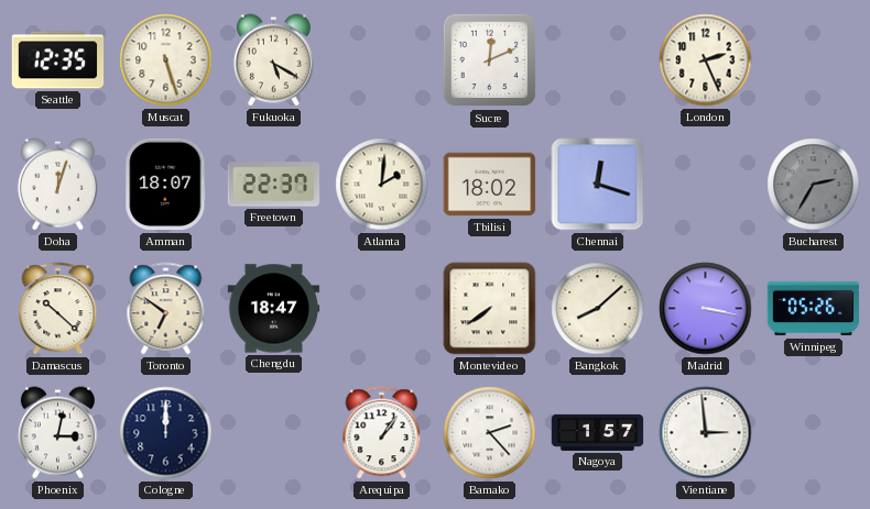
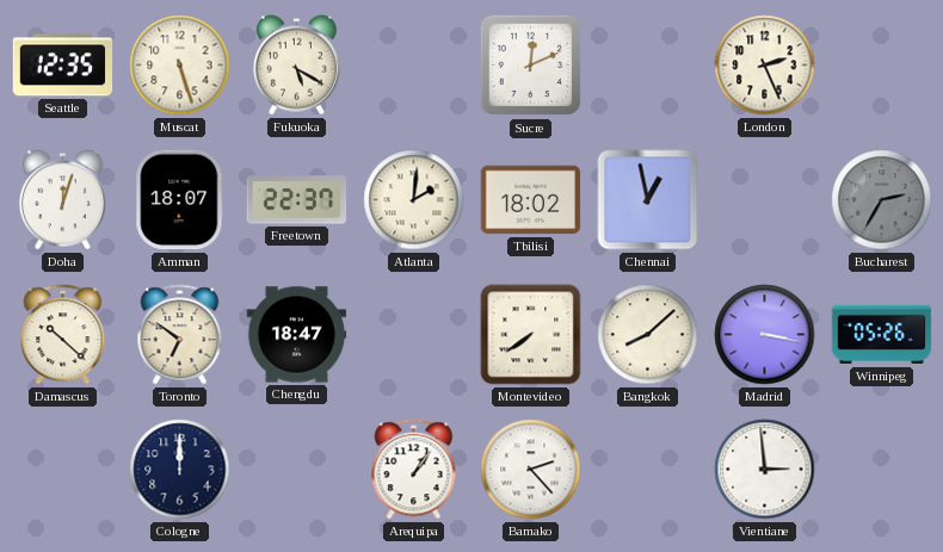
Chennai: 12:18 -> 12:58
Phoenix: 3:02 -> none
Nagoya: 1:57 -> none
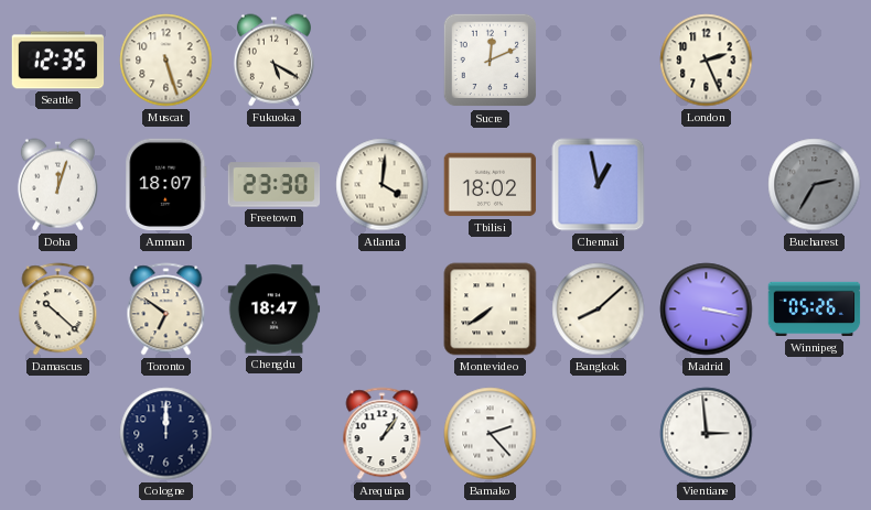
Freetown: 22:37 -> 23:30
Atlanta: 2:01 -> 4:01
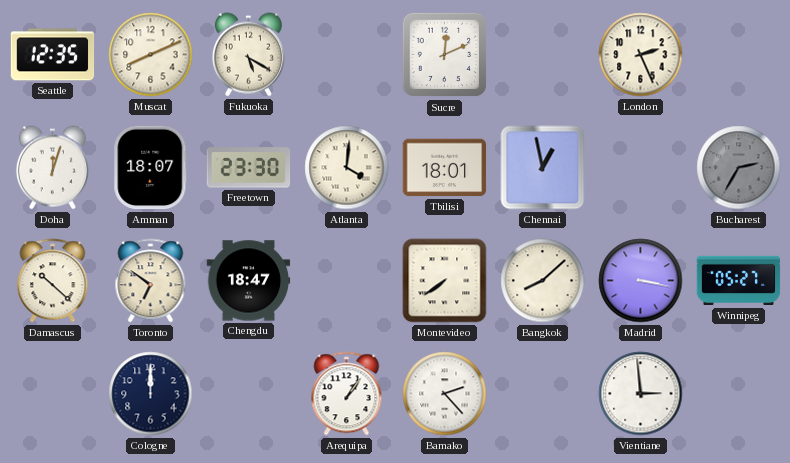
Muscat: 5:27 -> 8:11
Tbilisi: 18:02 -> 18:01
Winnipeg: 05:26 -> 05:27
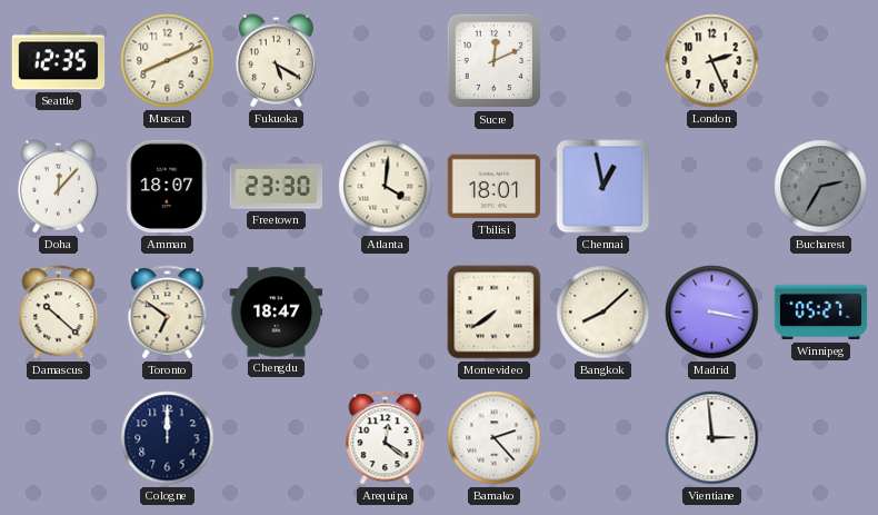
Doha: 12:03 -> 12:07
Arequipa: 1:06 -> 12:21
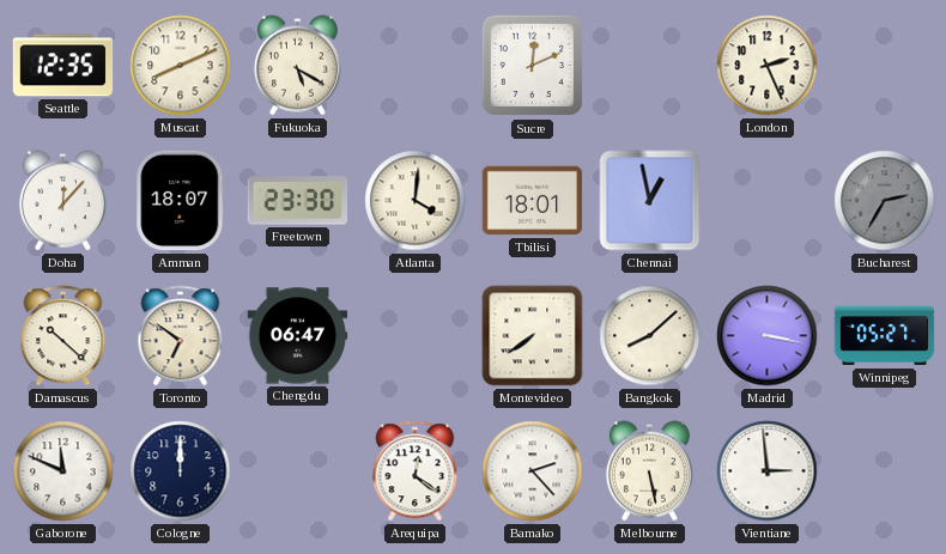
Chengdu: 18:47 -> 06:47
Gaborone: none -> 11:49
Melbourne: none -> 5:28
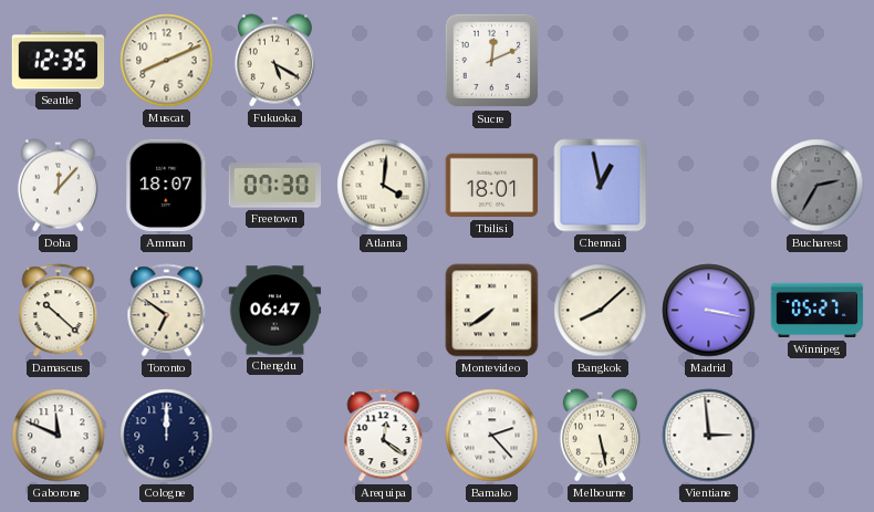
London: 2:26 -> none
Freetown: 23:30 -> 07:30
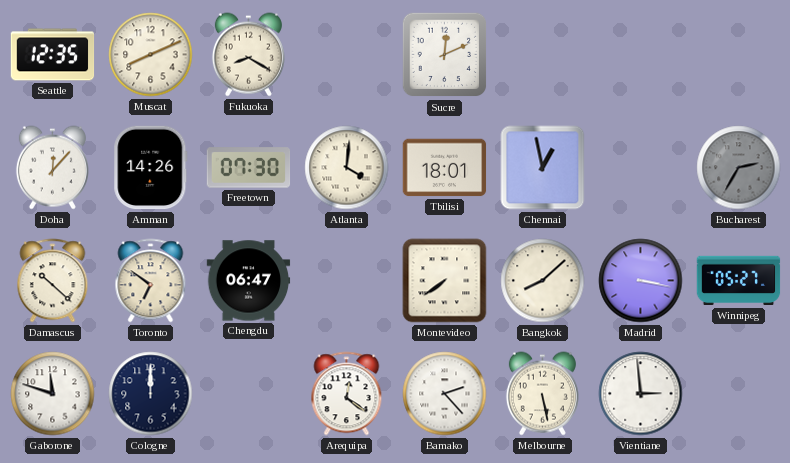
Fukuoka: 5:20 -> 8:20
Amman: 18:07 -> 14:26
Gaborone: 11:49 -> 11:48
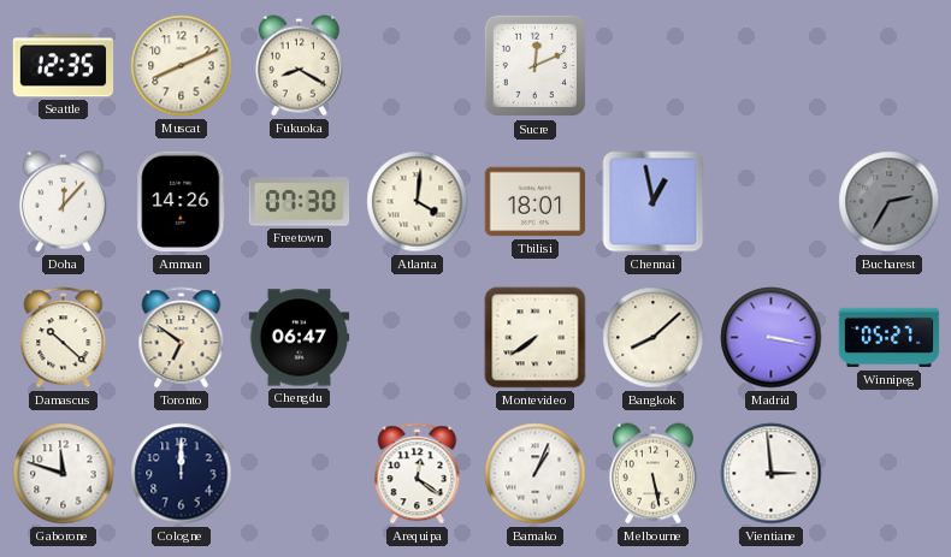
Bamako: 2:23 -> 1:04
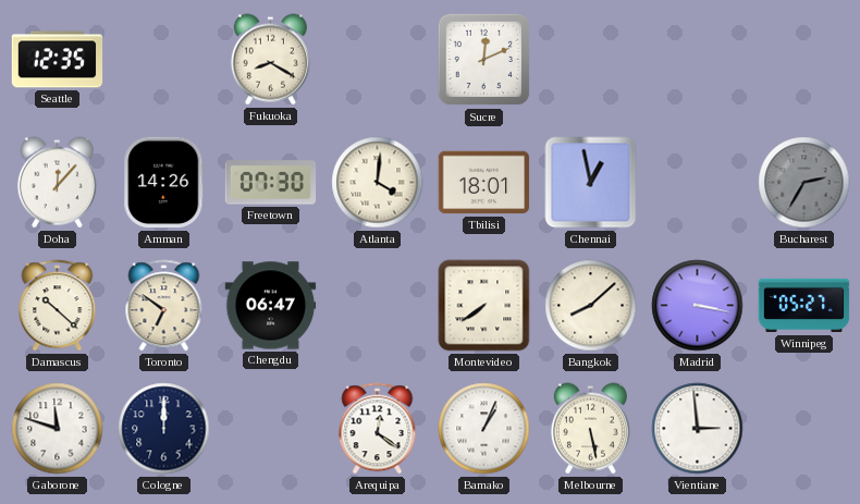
Muscat: 8:11 -> none
